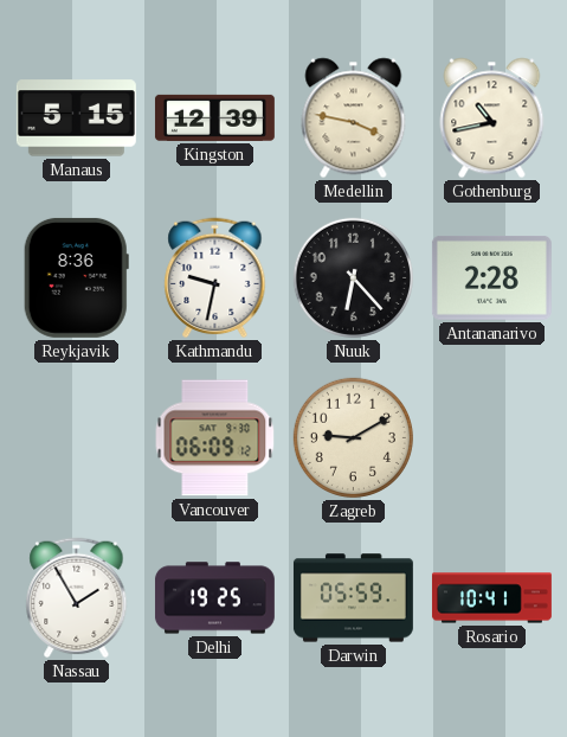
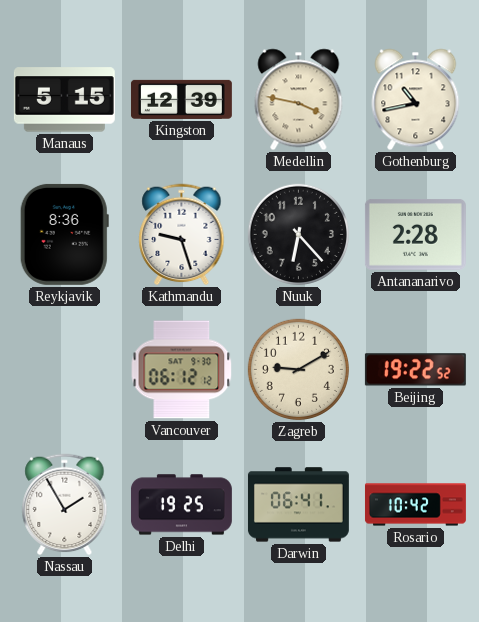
Kathmandu: 9:32 -> 9:27
Vancouver: 06:09 -> 06:12
Beijing: none -> 19:22
Darwin: 05:59 -> 06:41
Rosario: 10:41 -> 10:42
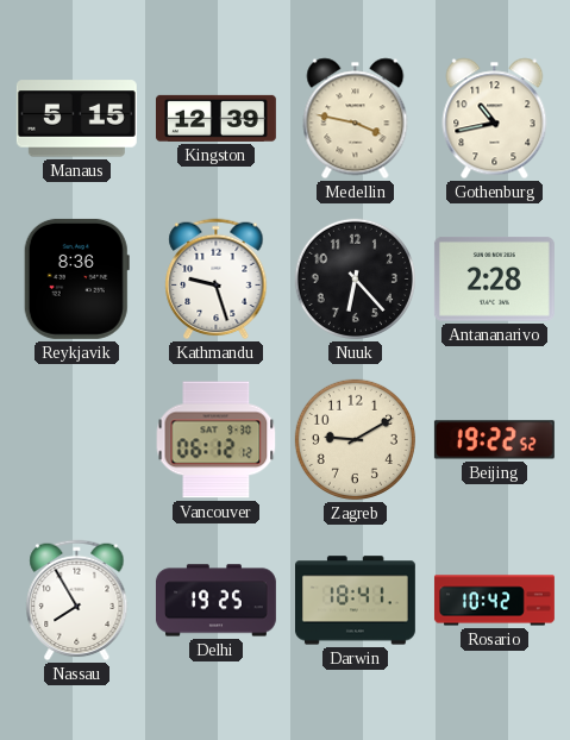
Nassau: 1:55 -> 7:55
Darwin: 06:41 -> 18:41
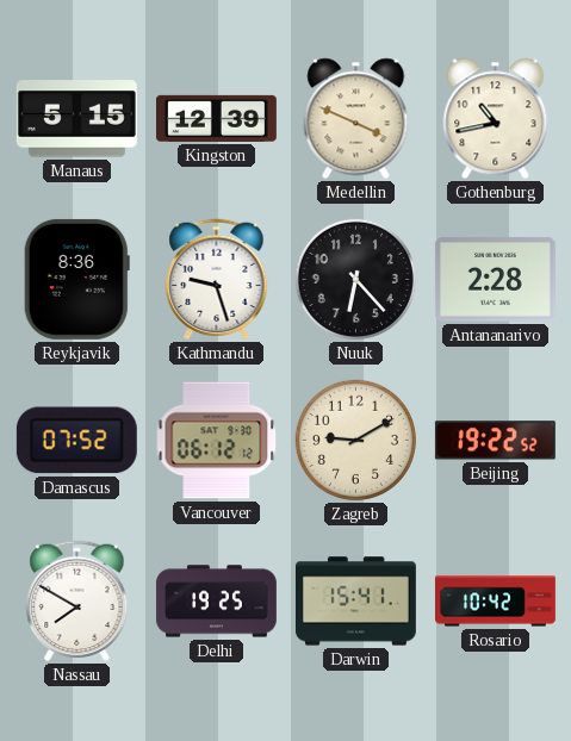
Medellin: 3:47 -> 3:49
Damascus: none -> 07:52
Nassau: 7:55 -> 7:50
Darwin: 18:41 -> 15:41
